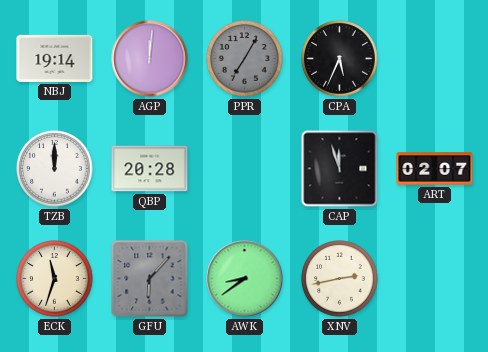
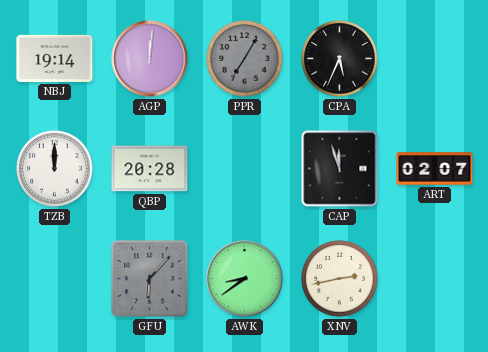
ECK: 11:33 -> none
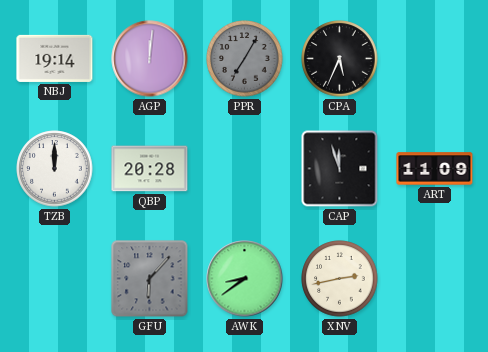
ART: 02:07 -> 11:09
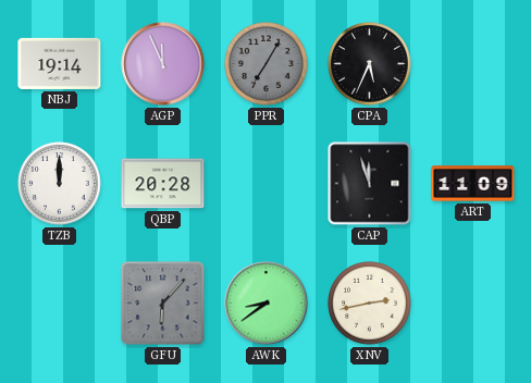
AGP: 12:01 -> 11:56
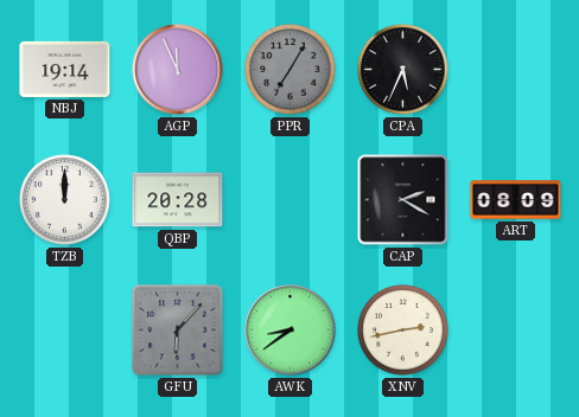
CAP: 11:57 -> 2:20
ART: 11:09 -> 08:09
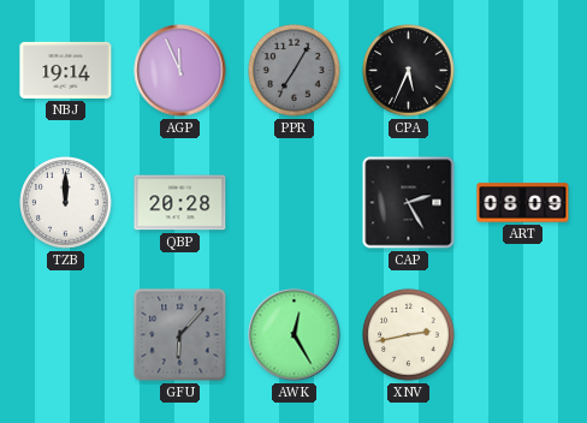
CAP: 2:20 -> 2:25
AWK: 8:39 -> 12:25
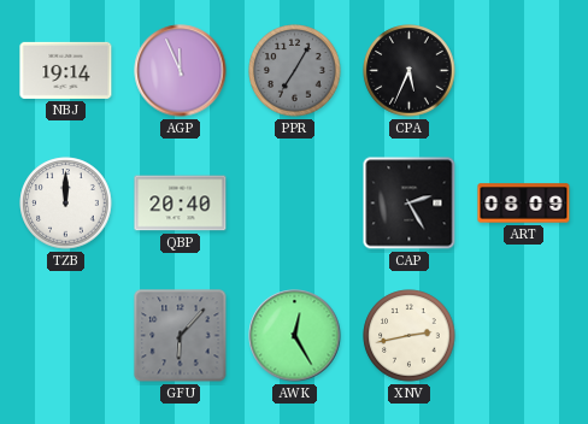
QBP: 20:28 -> 20:40
